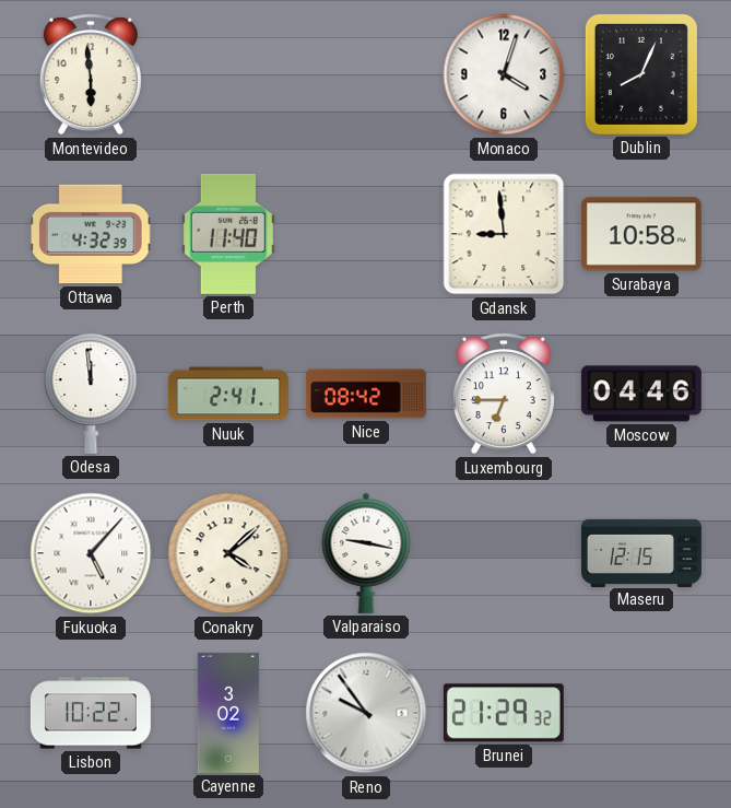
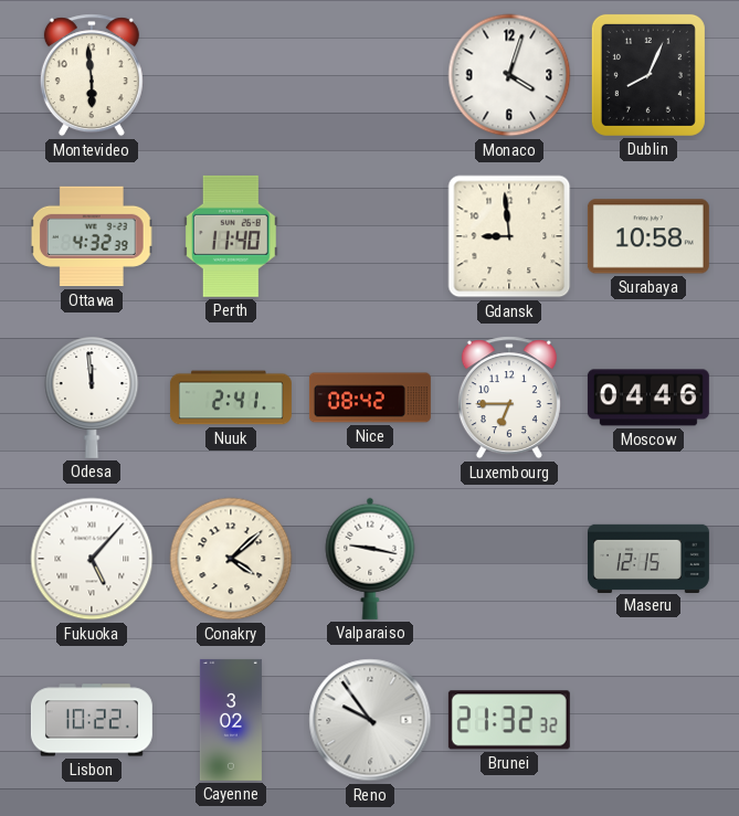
Brunei: 21:29 -> 21:32
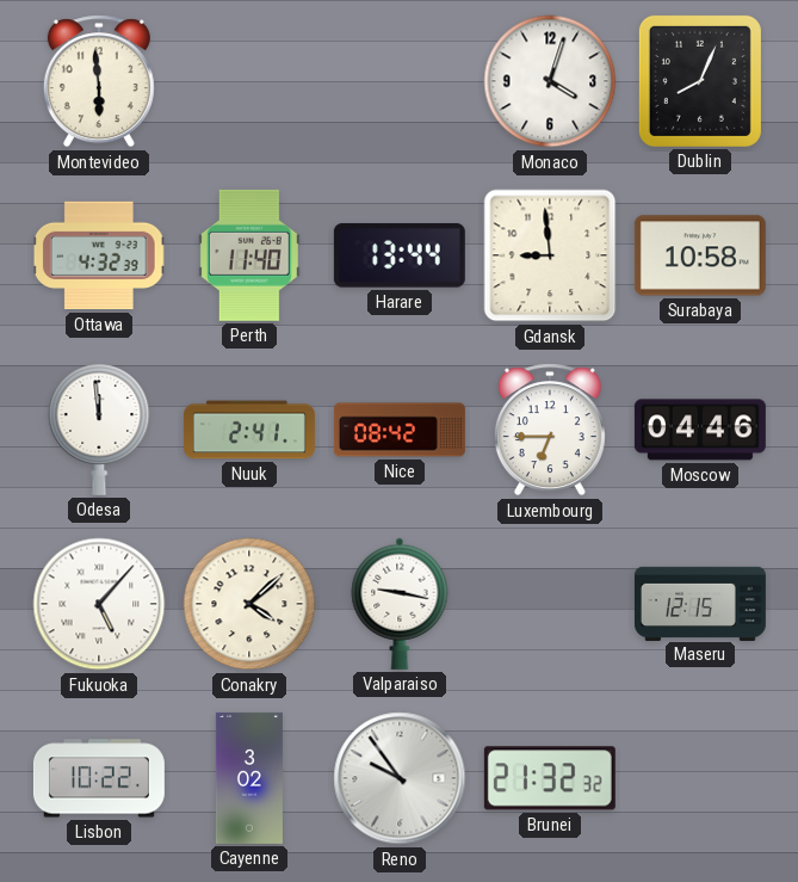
Harare: none -> 13:44
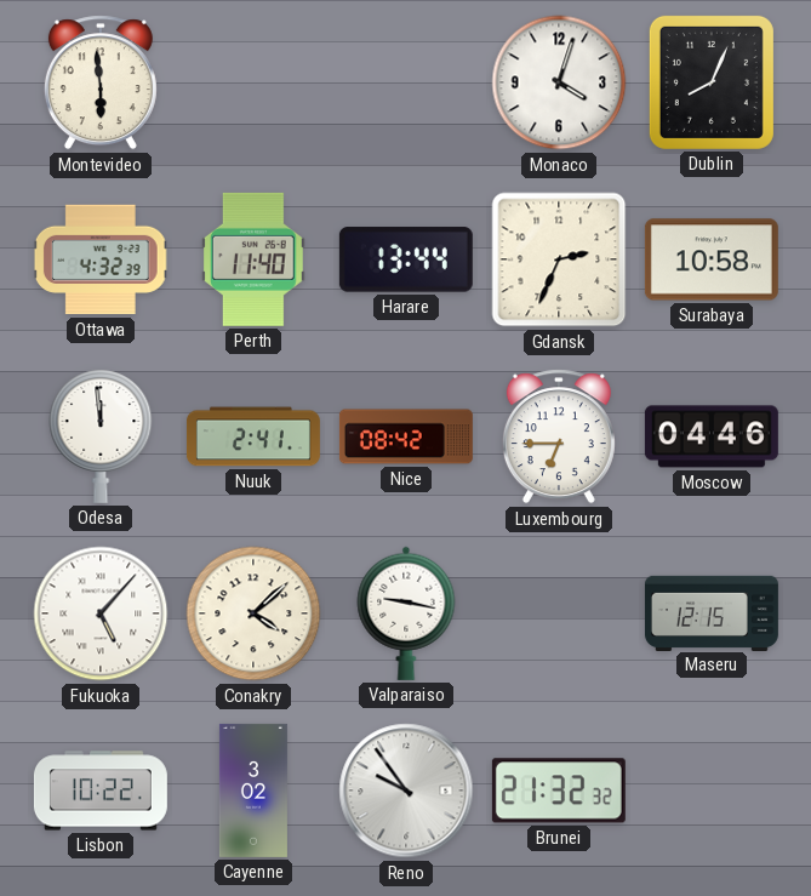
Gdansk: 8:59 -> 2:34
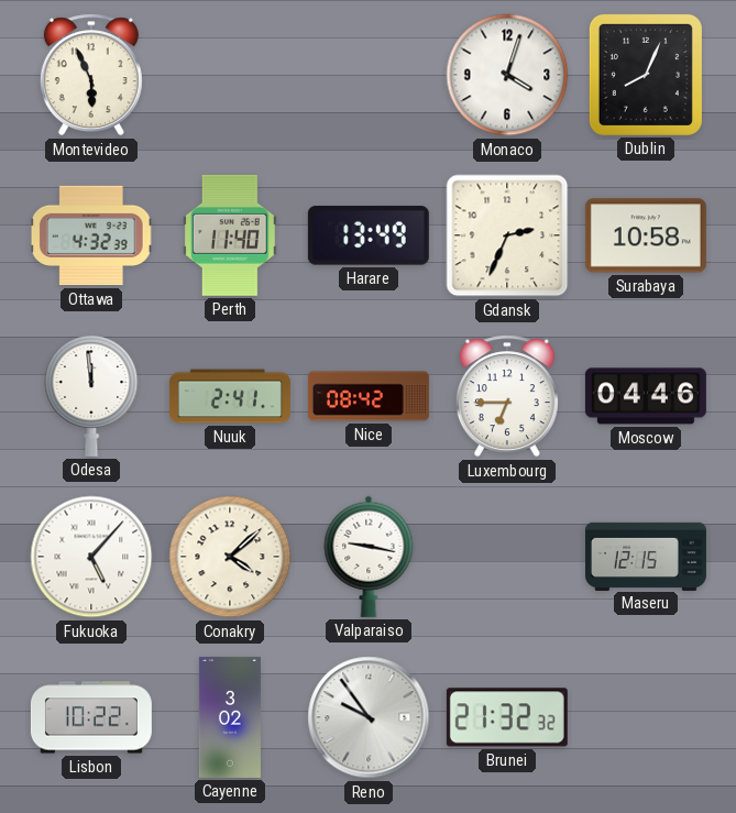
Montevideo: 5:59 -> 5:56
Harare: 13:44 -> 13:49
